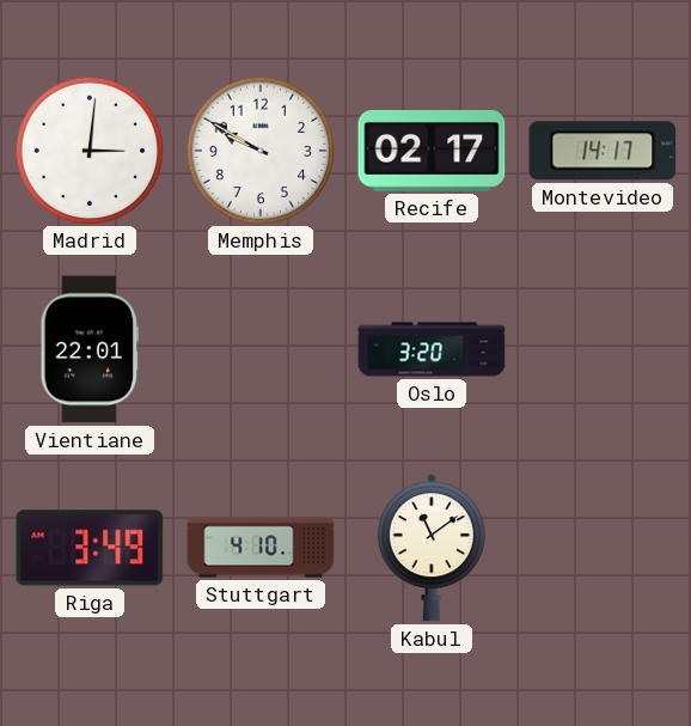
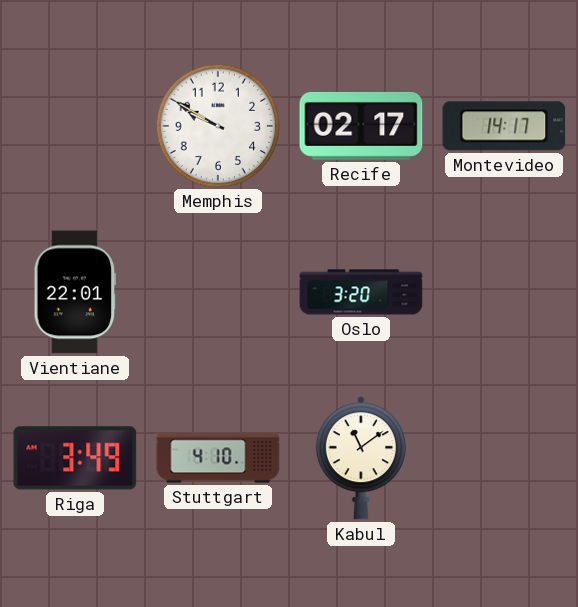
Madrid: 3:01 -> none
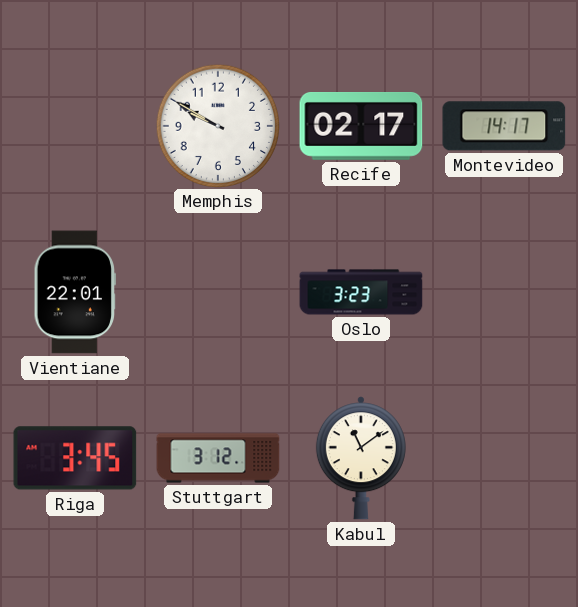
Oslo: 3:20 -> 3:23
Riga: 3:49 -> 3:45
Stuttgart: 4:10 -> 3:12
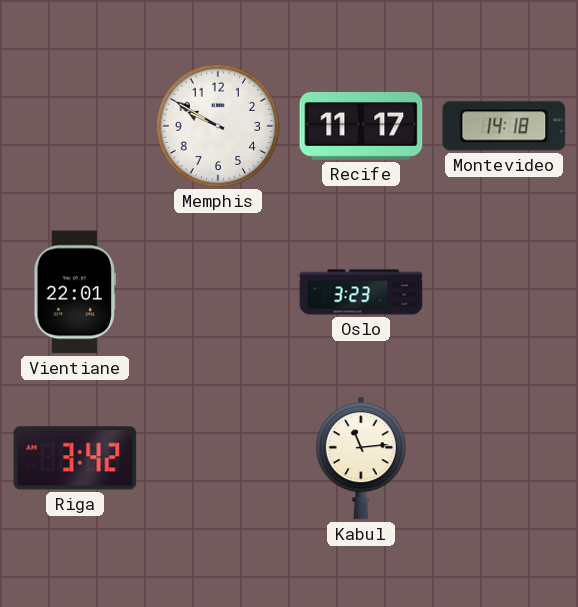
Recife: 02:17 -> 11:17
Montevideo: 14:17 -> 14:18
Riga: 3:45 -> 3:42
Stuttgart: 3:12 -> none
Kabul: 11:09 -> 11:14
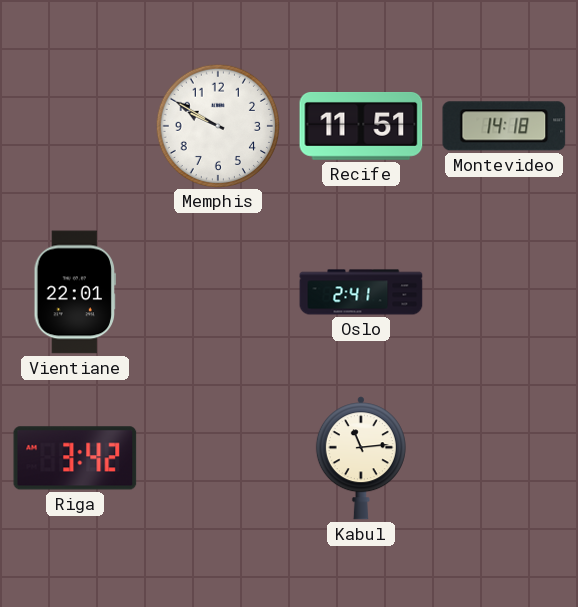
Recife: 11:17 -> 11:51
Oslo: 3:23 -> 2:41
